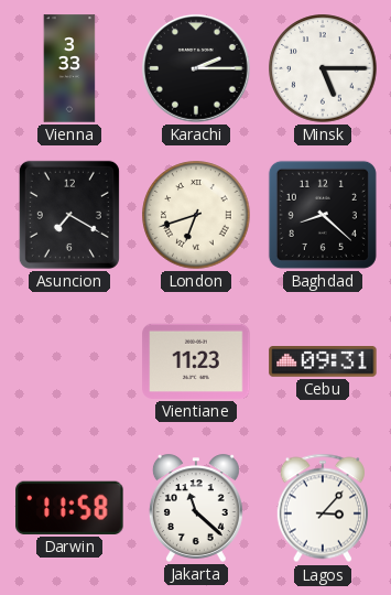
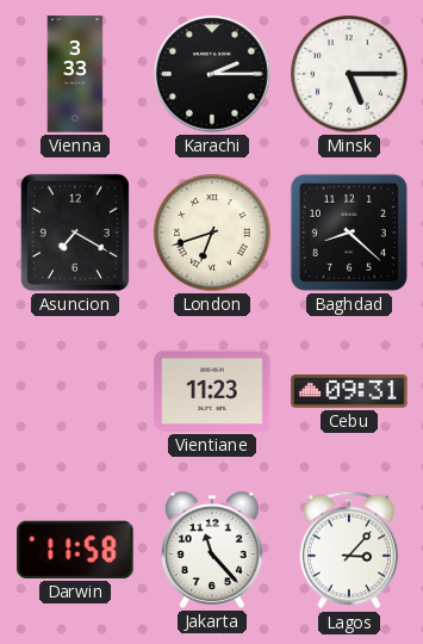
Jakarta: 11:22 -> 11:23
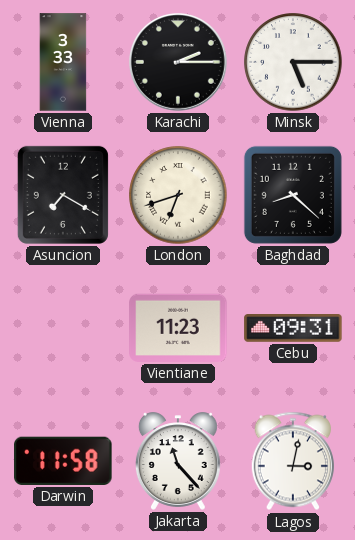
Lagos: 3:07 -> 3:02
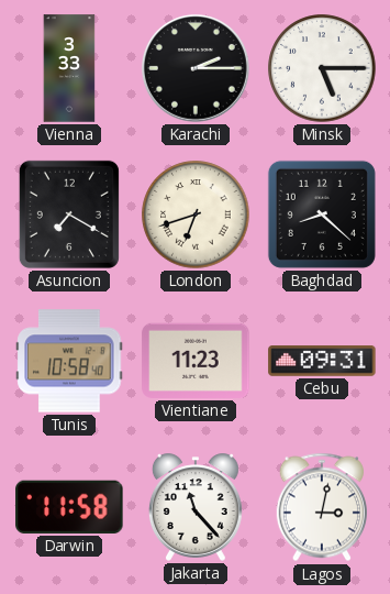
Tunis: none -> 10:58
